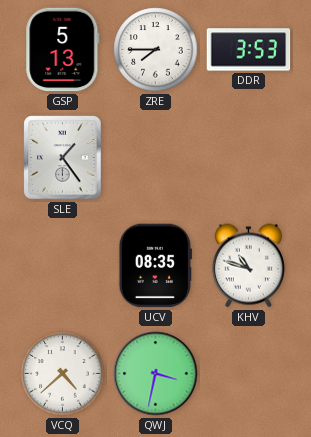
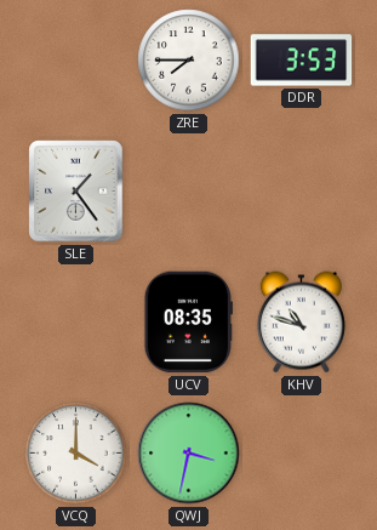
GSP: 5:13 -> none
VCQ: 4:38 -> 4:00
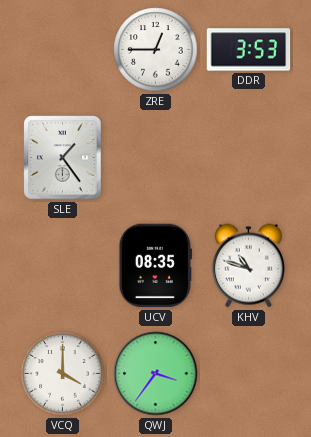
ZRE: 7:45 -> 12:45
QWJ: 3:32 -> 3:36
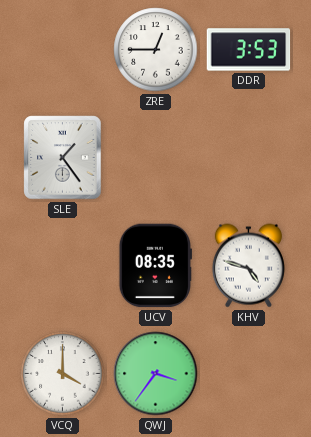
KHV: 10:48 -> 4:48
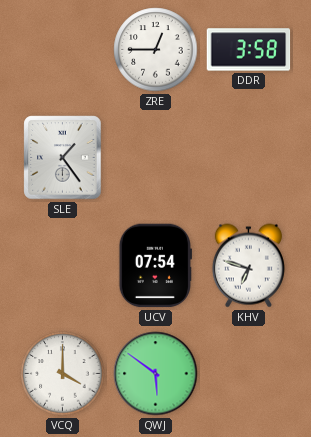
DDR: 3:53 -> 3:58
UCV: 08:35 -> 07:54
KHV: 4:48 -> 6:48
QWJ: 3:36 -> 5:51
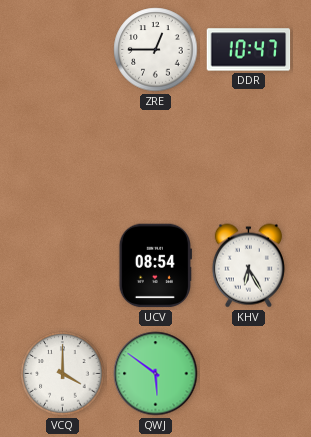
DDR: 3:58 -> 10:47
SLE: 1:24 -> none
UCV: 07:54 -> 08:54
KHV: 6:48 -> 6:25
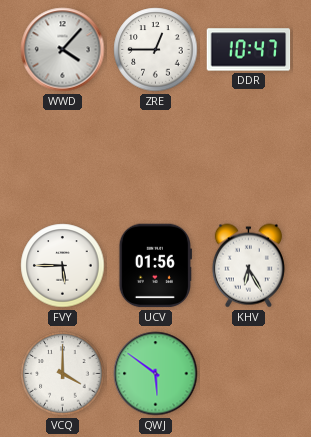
WWD: none -> 4:07
FVY: none -> 5:45
UCV: 08:54 -> 01:56
